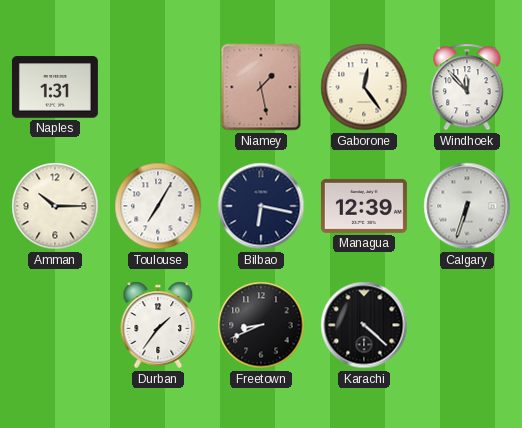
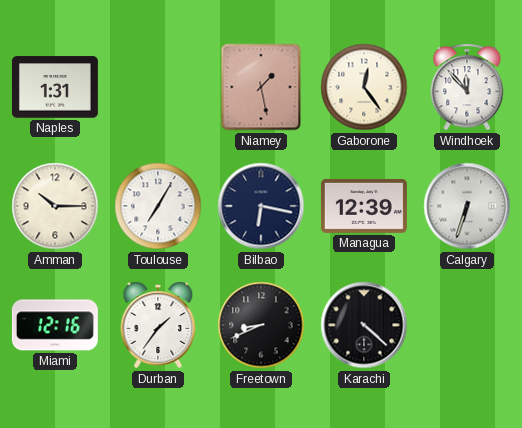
Miami: none -> 12:16
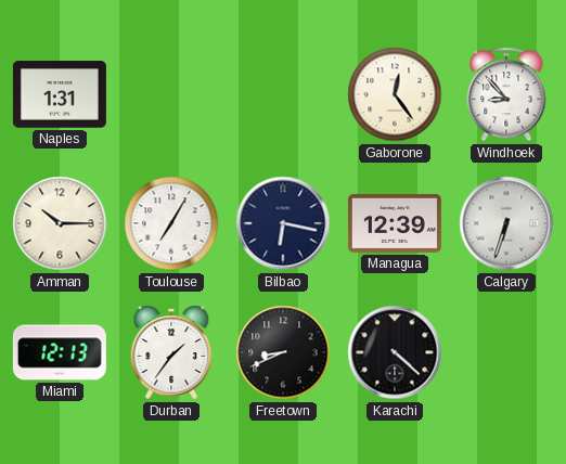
Niamey: 1:28 -> none
Windhoek: 11:53 -> 8:53
Miami: 12:16 -> 12:13
